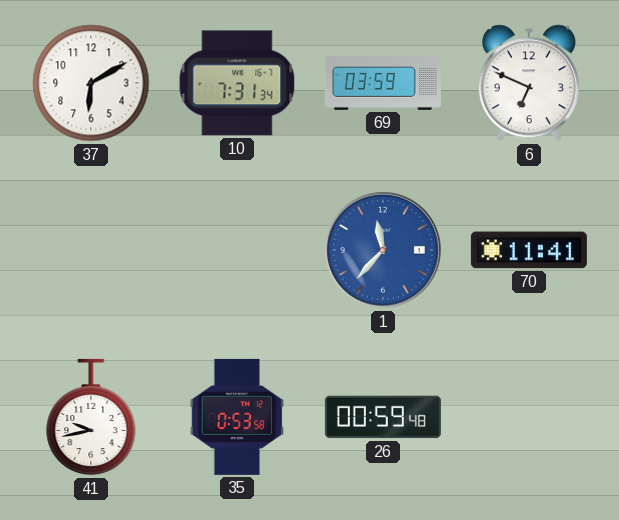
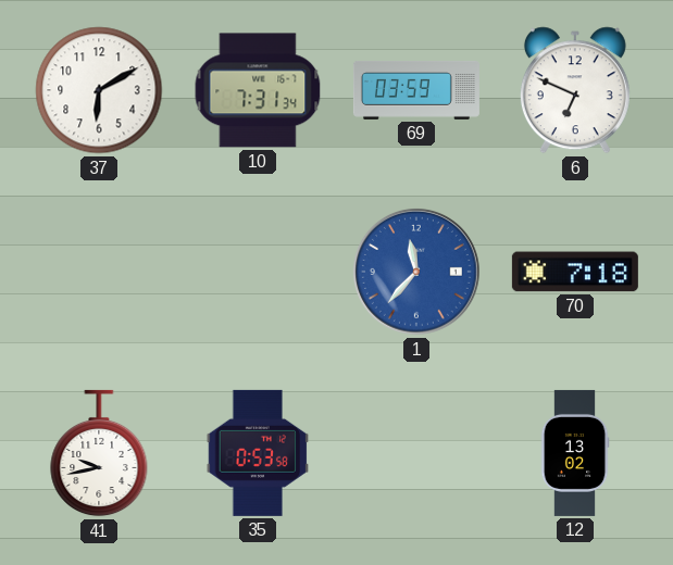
70: 11:41 -> 7:18
26: 00:59 -> none
12: none -> 13:02
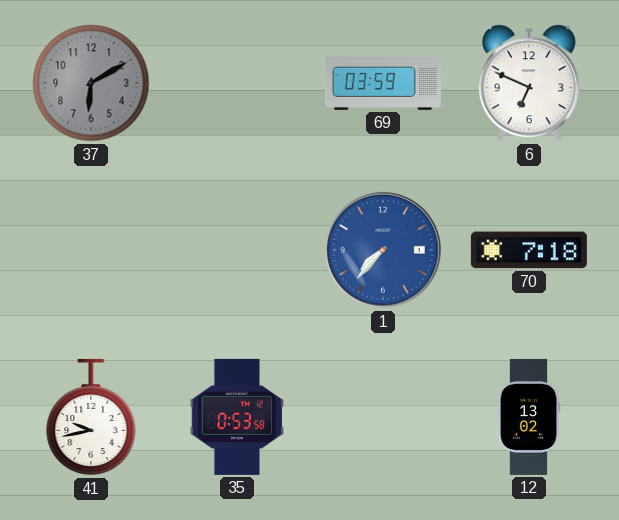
37 dial: white -> grey
10: 7:31 -> none
1: 11:37 -> 7:37
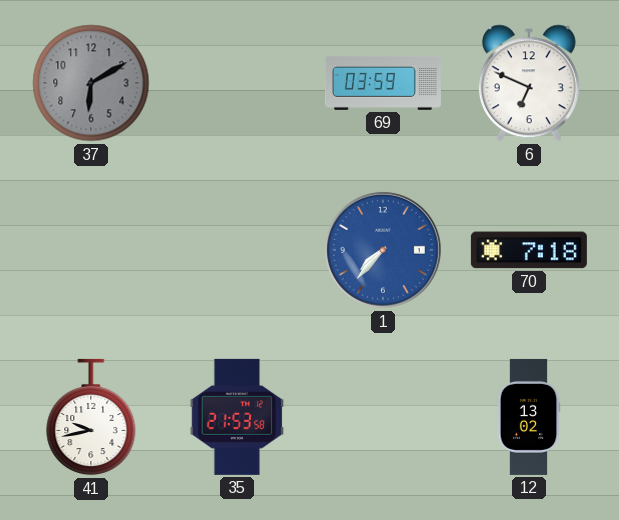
35: 0:53 -> 21:53
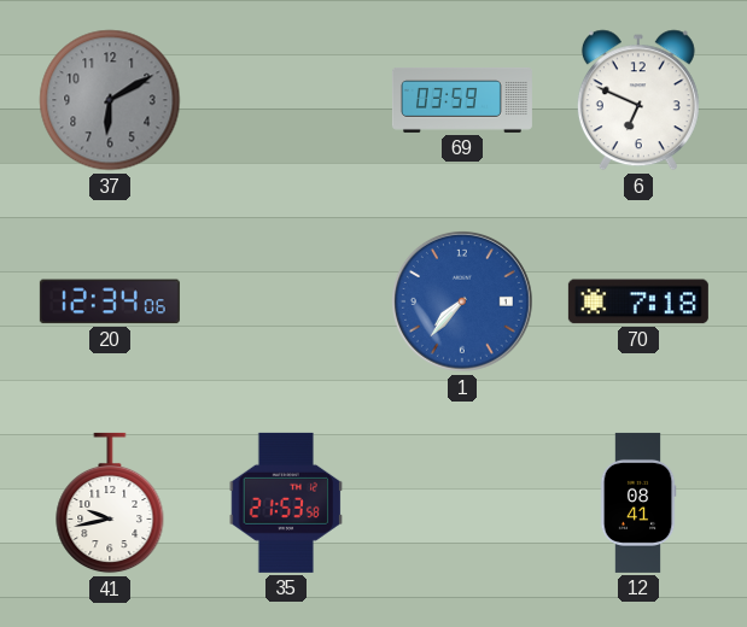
20: none -> 12:34
12: 13:02 -> 08:41
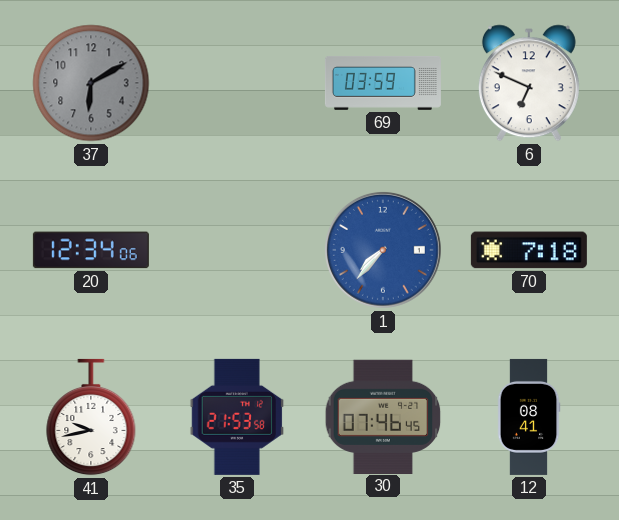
30: none -> 07:46
